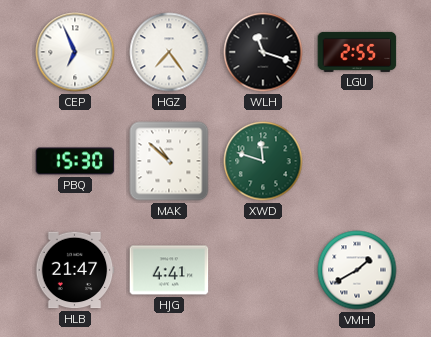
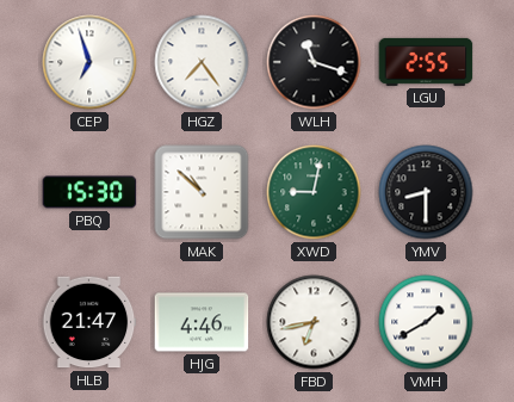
CEP: 6:56 -> 6:57
XWD: 11:48 -> 9:02
YMV: none -> 8:30
HJG: 4:41 -> 4:46
FBD: none -> 6:43
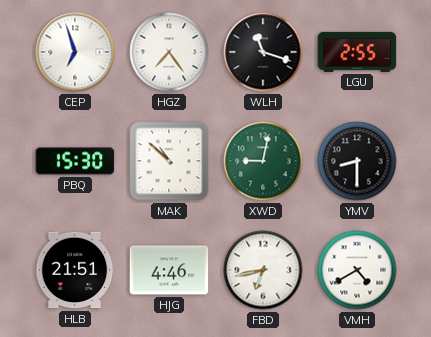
HLB: 21:47 -> 21:51
VMH: 1:40 -> 4:40
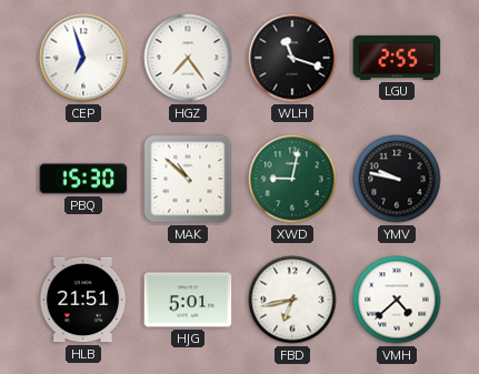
YMV: 8:30 -> 9:47
HJG: 4:46 -> 5:01
VMH: 4:40 -> 4:38
